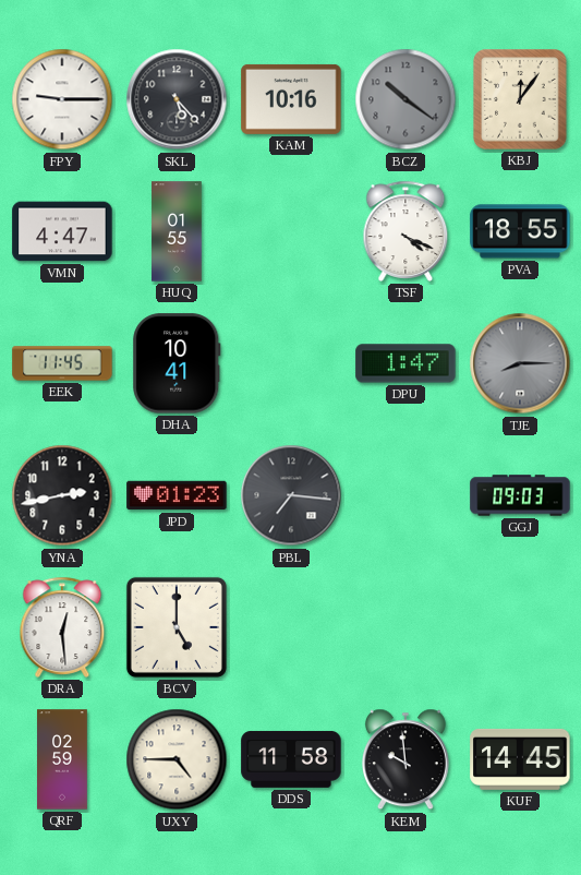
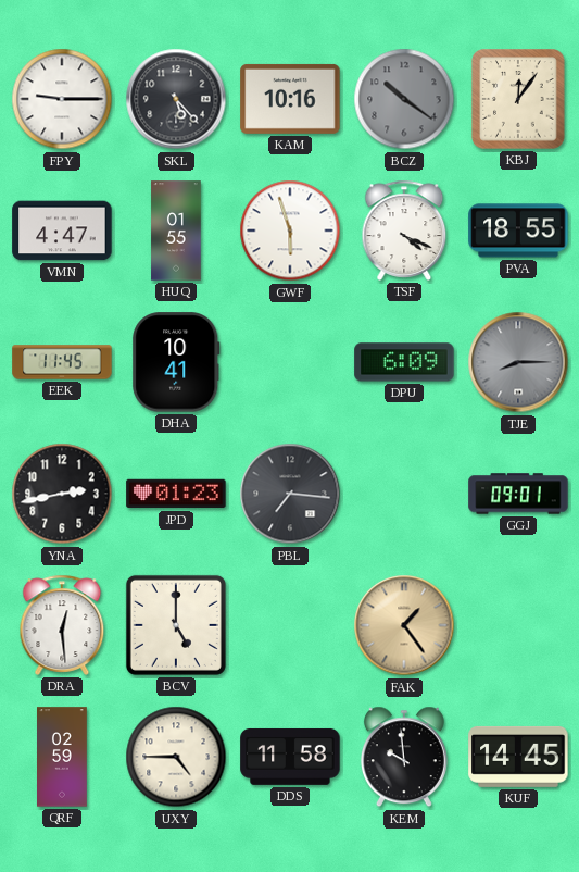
GWF: none -> 5:57
DPU: 1:47 -> 6:09
GGJ: 09:03 -> 09:01
FAK: none -> 1:24
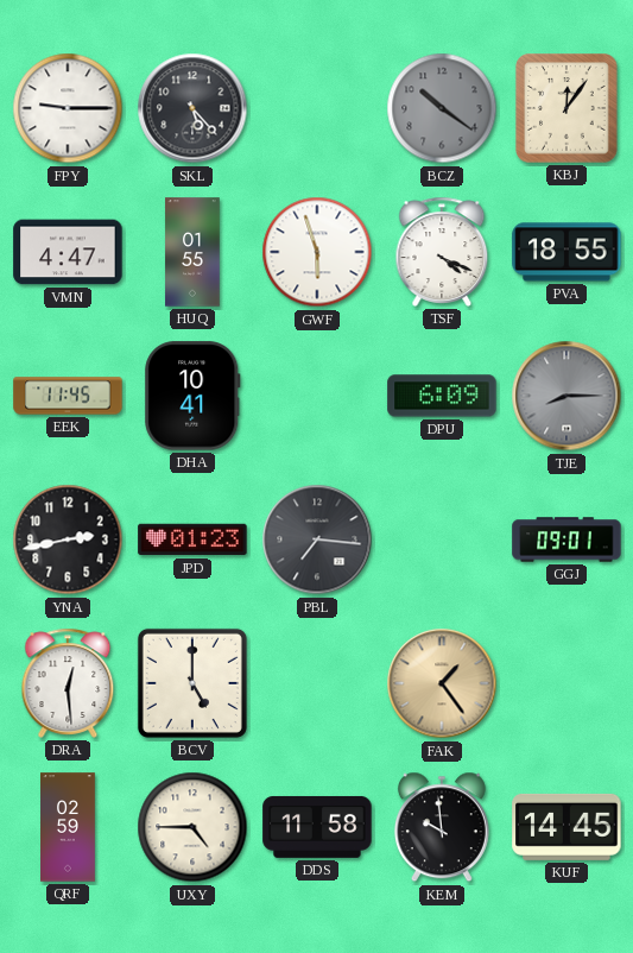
KAM: 10:16 -> none
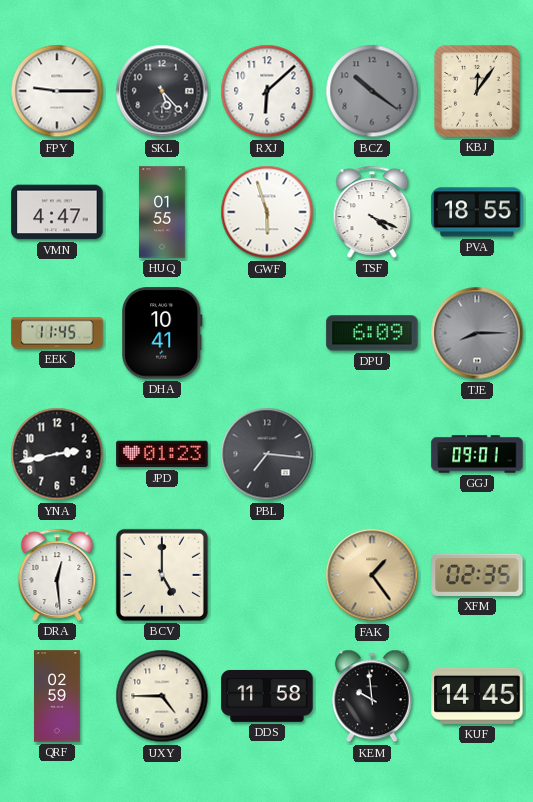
RXJ: none -> 6:08
XFM: none -> 02:35
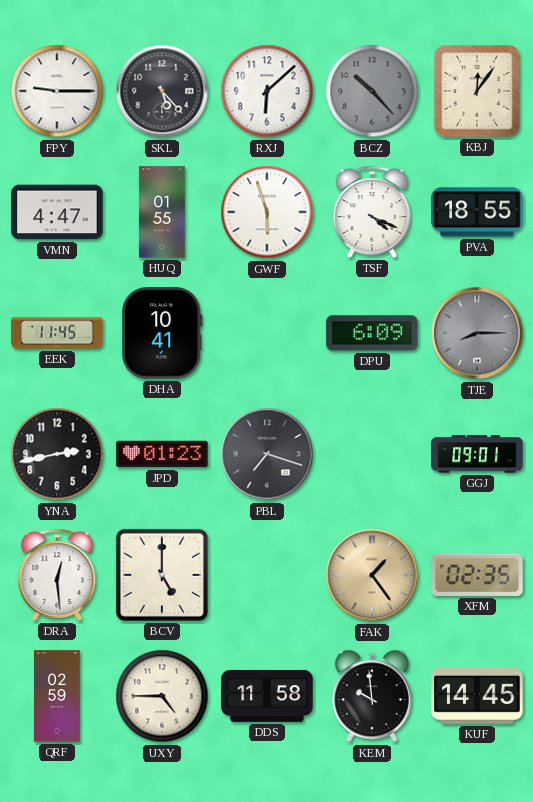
BCZ: 10:21 -> 10:23
PBL: 7:16 -> 7:18
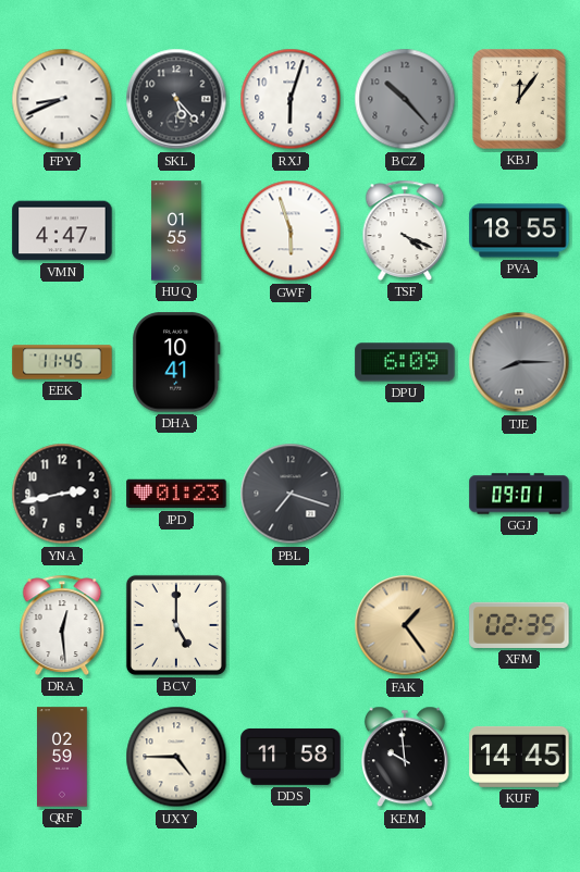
FPY: 9:15 -> 8:41
RXJ: 6:08 -> 6:03
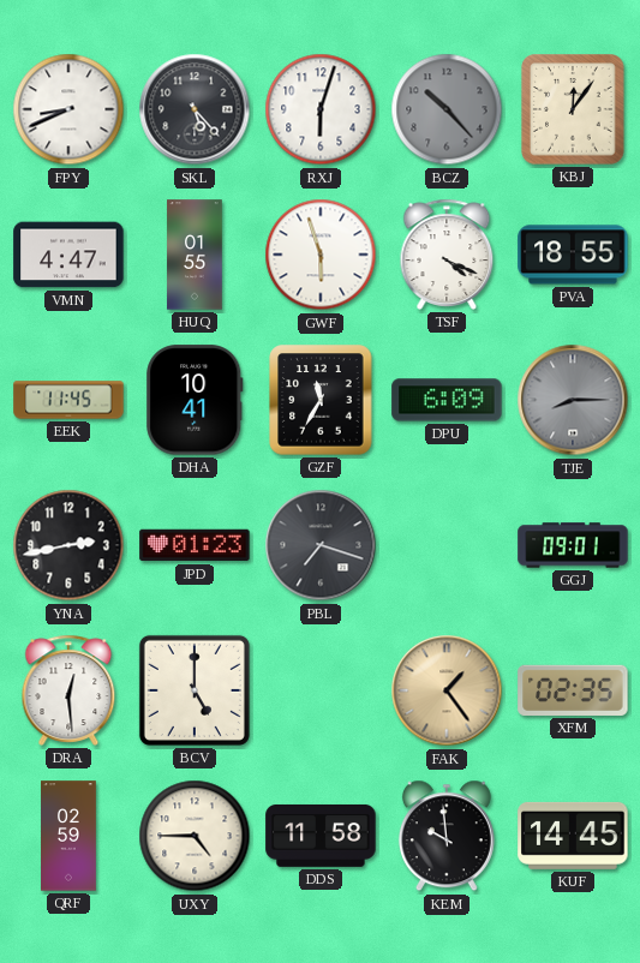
GZF: none -> 11:35
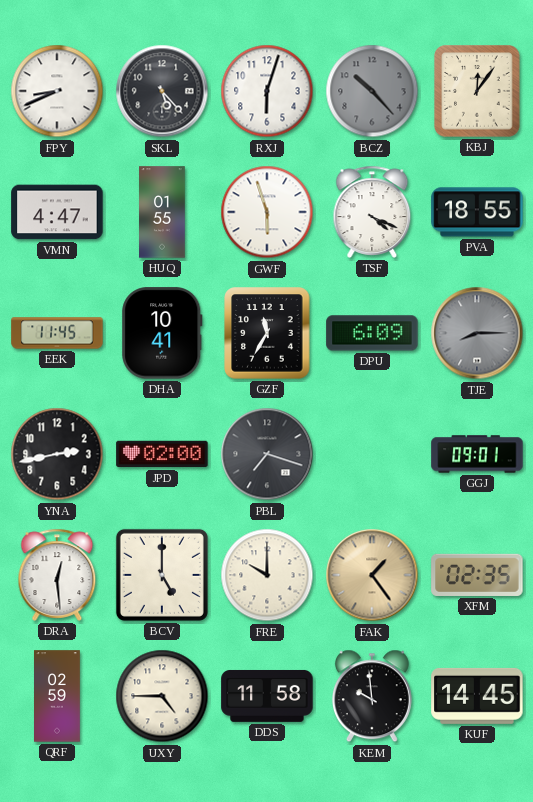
JPD: 01:23 -> 02:00
FRE: none -> 10:00
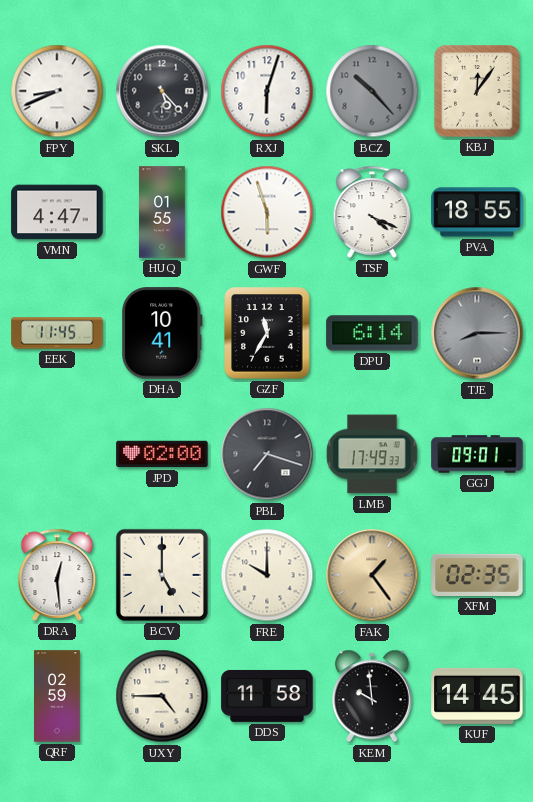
DPU: 6:09 -> 6:14
YNA: 2:43 -> none
LMB: none -> 17:49
